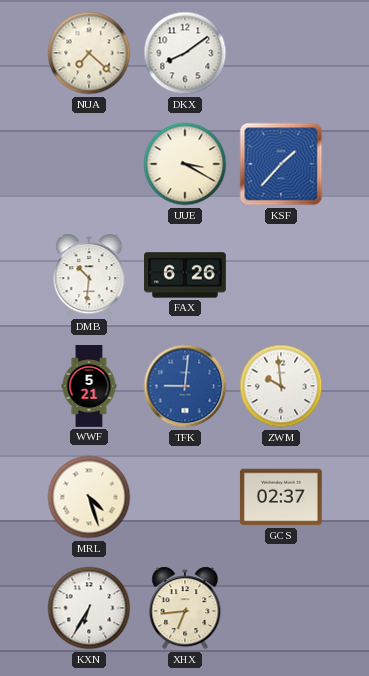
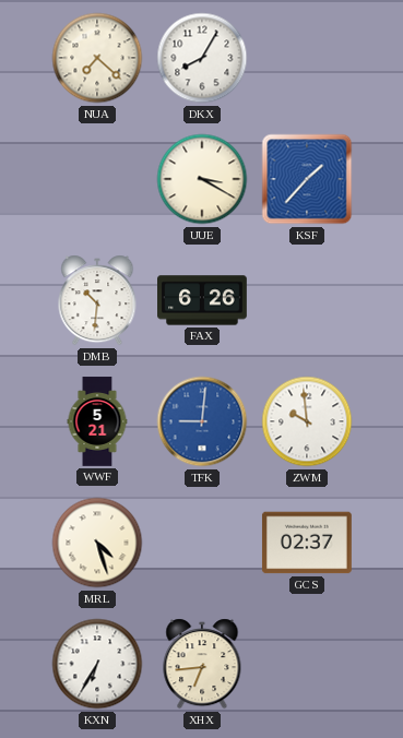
DKX: 8:09 -> 8:05
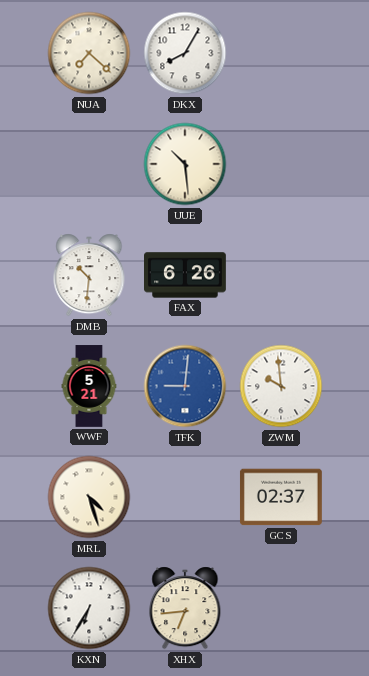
UUE: 3:20 -> 10:29
KSF: 1:37 -> none
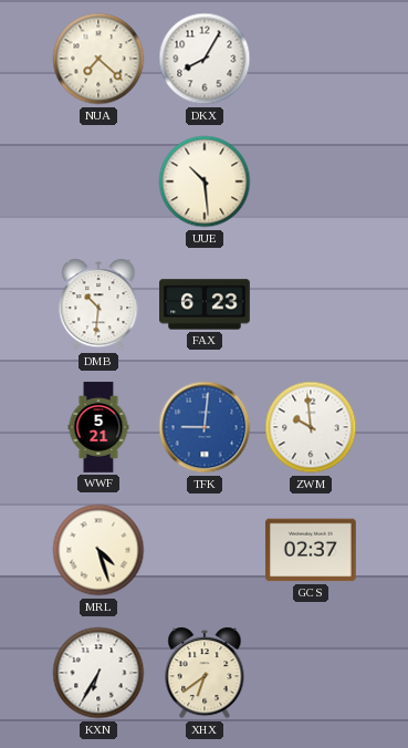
FAX: 6:26 -> 6:23
XHX: 6:44 -> 6:39
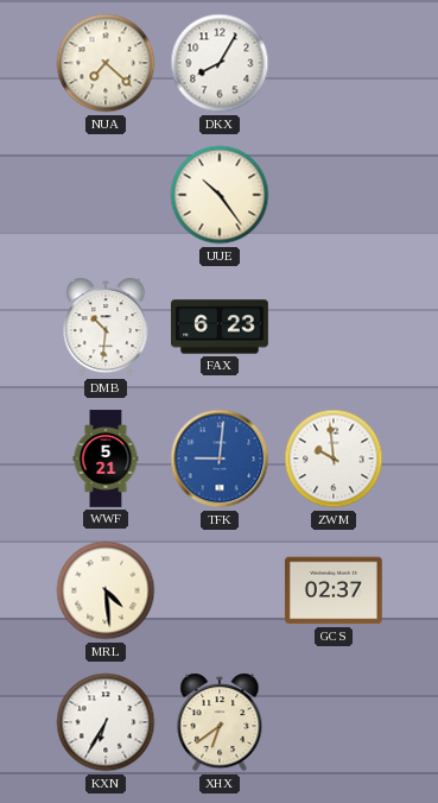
UUE: 10:29 -> 10:24
MRL: 4:27 -> 4:29
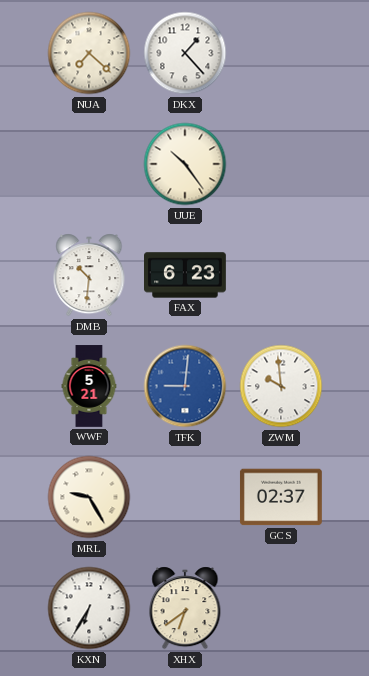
DKX: 8:05 -> 1:23
MRL: 4:29 -> 9:25
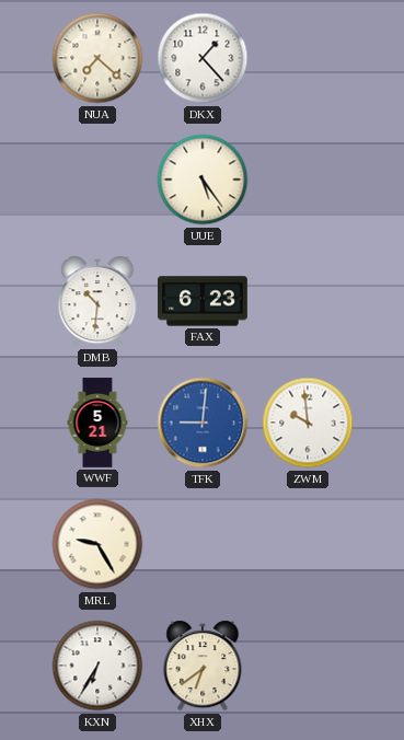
UUE: 10:24 -> 5:24
GCS: 02:37 -> none
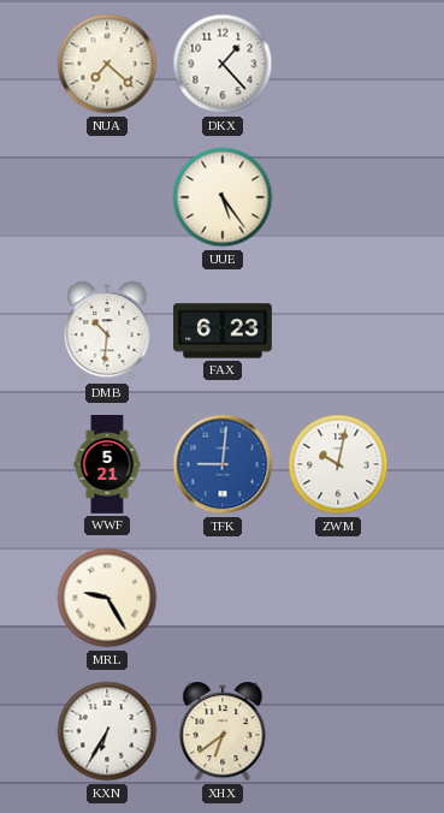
ZWM: 9:59 -> 10:02
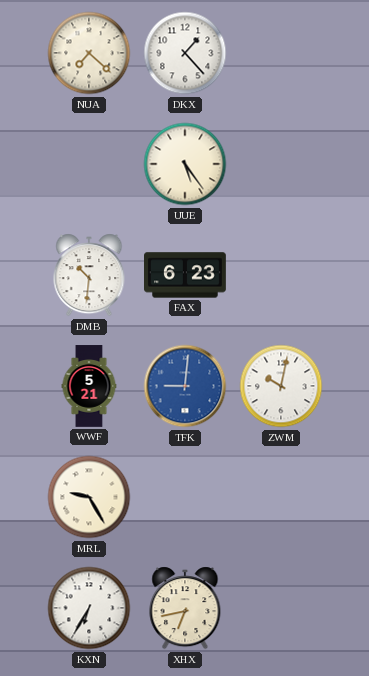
XHX: 6:39 -> 6:43
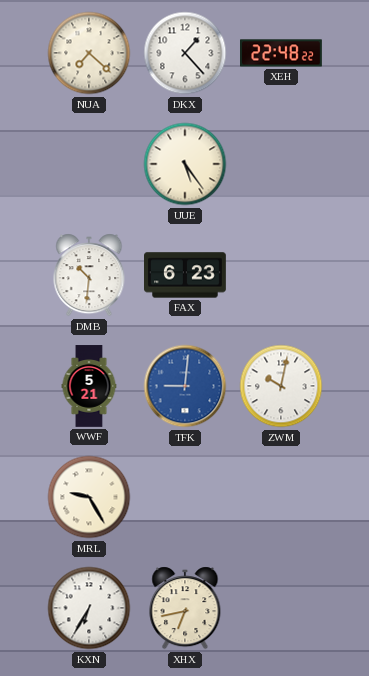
XEH: none -> 22:48
